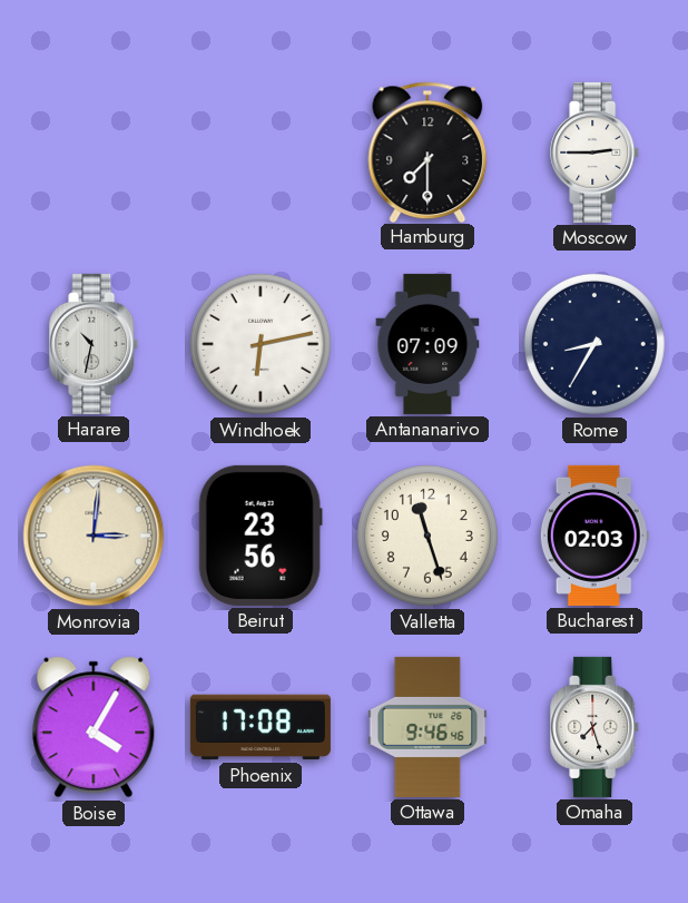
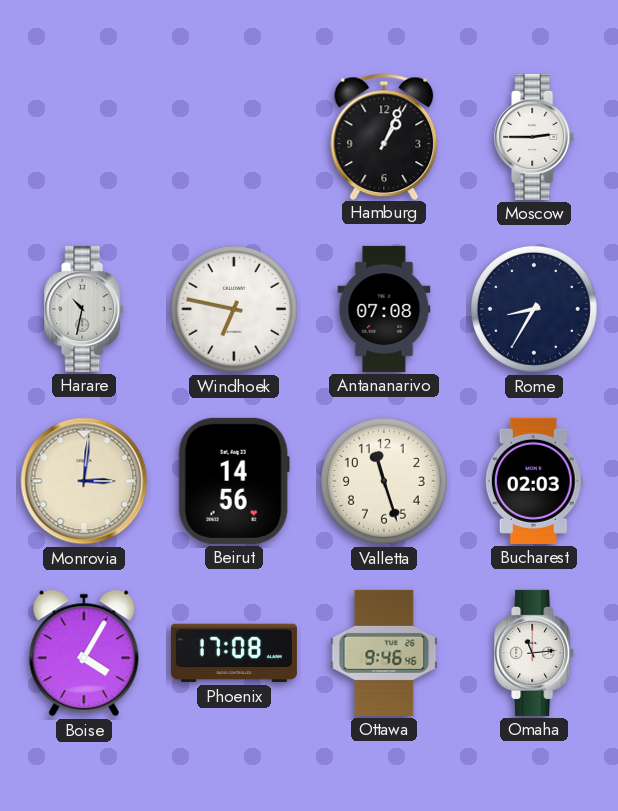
Hamburg: 7:30 -> 1:04
Windhoek: 6:13 -> 6:47
Antananarivo: 07:09 -> 07:08
Beirut: 23:56 -> 14:56
Omaha: 7:27 -> 11:14
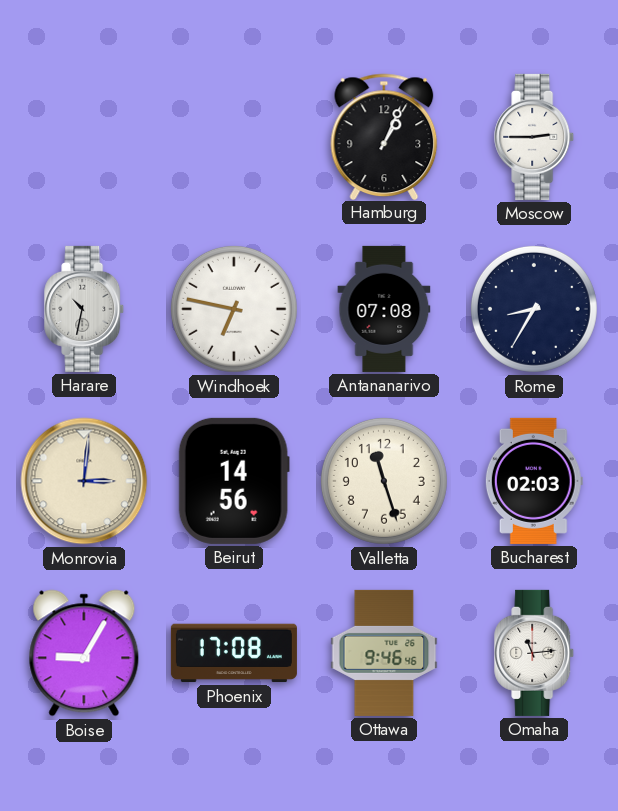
Boise: 4:05 -> 9:05
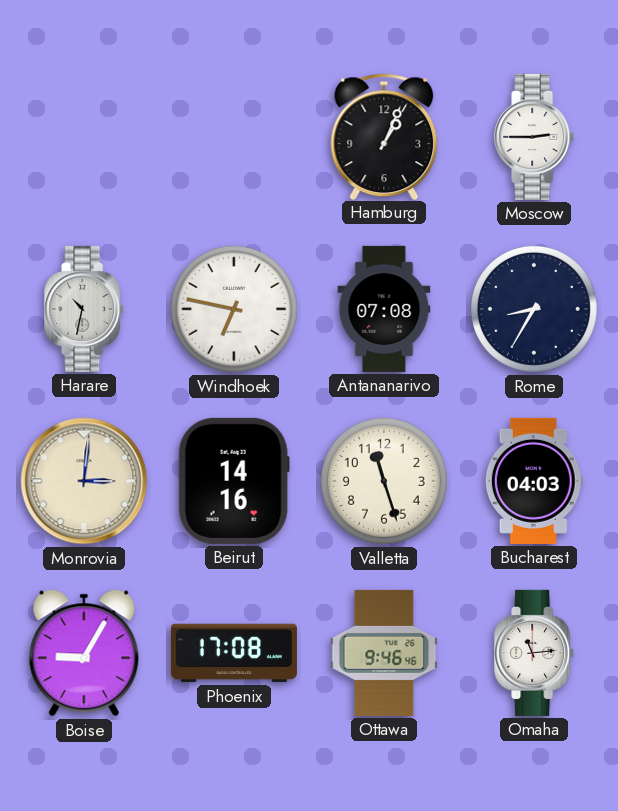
Beirut: 14:56 -> 14:16
Bucharest: 02:03 -> 04:03
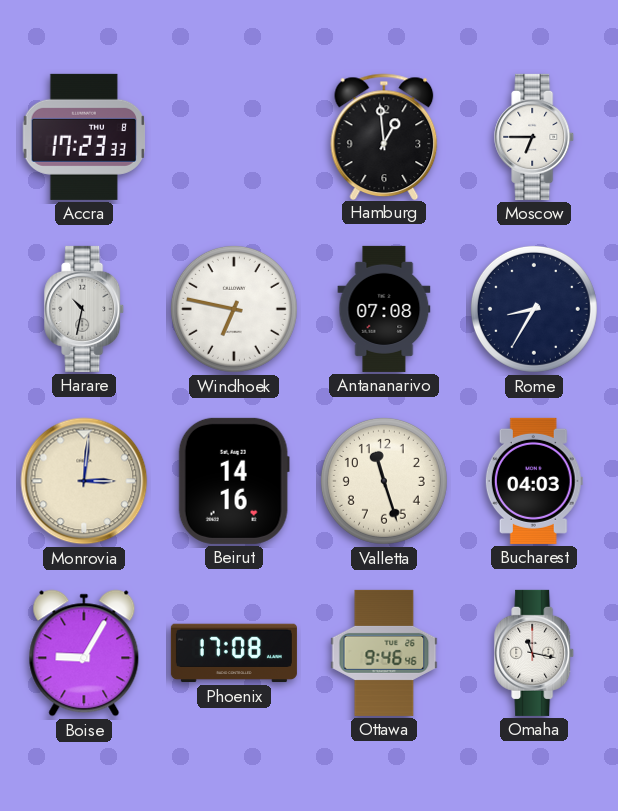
Accra: none -> 17:23
Hamburg: 1:04 -> 12:59
Moscow: 2:45 -> 6:45
Omaha: 11:14 -> 11:17
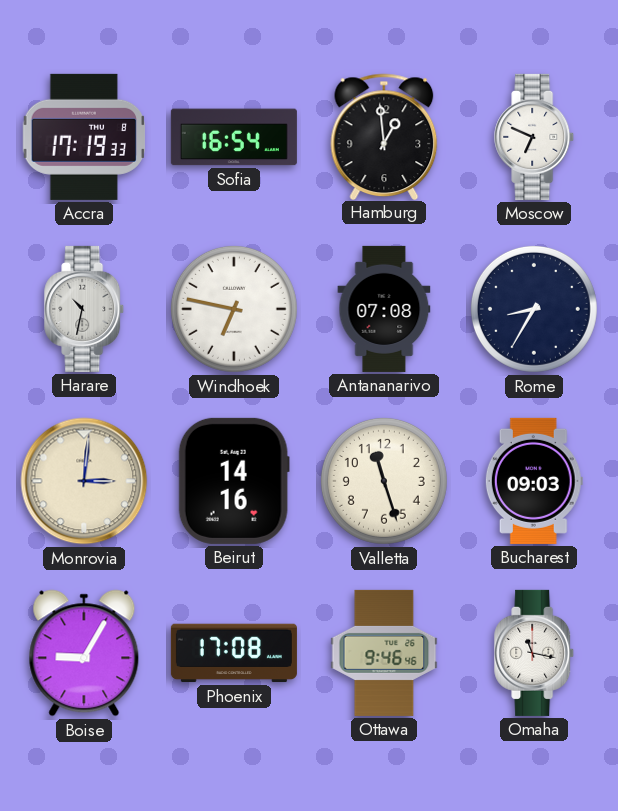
Accra: 17:23 -> 17:19
Sofia: none -> 16:54
Moscow: 6:45 -> 6:49
Bucharest: 04:03 -> 09:03
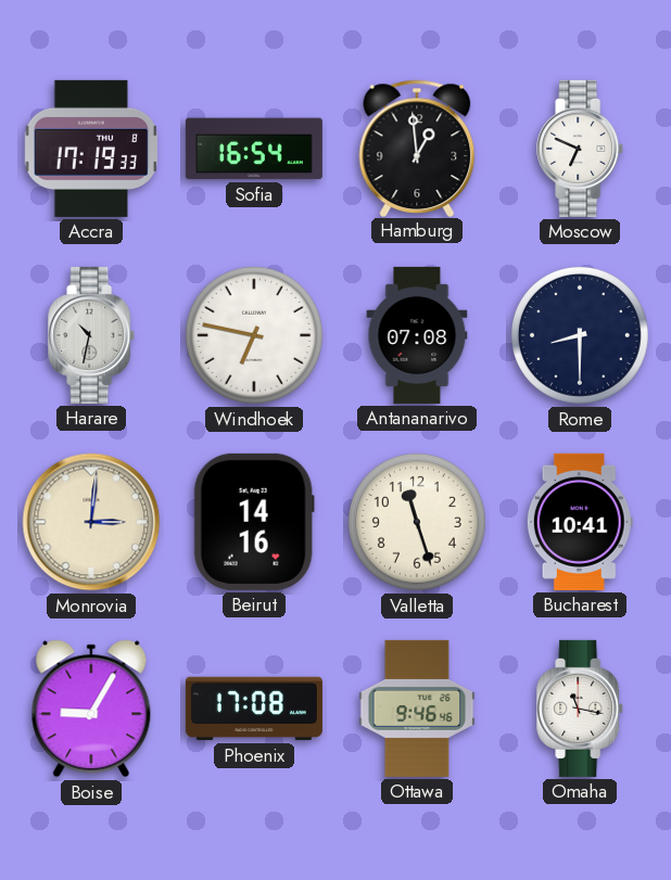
Rome: 8:35 -> 8:30
Bucharest: 09:03 -> 10:41
